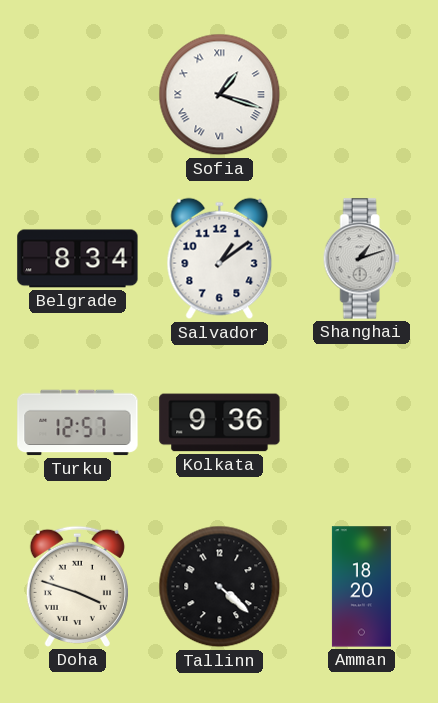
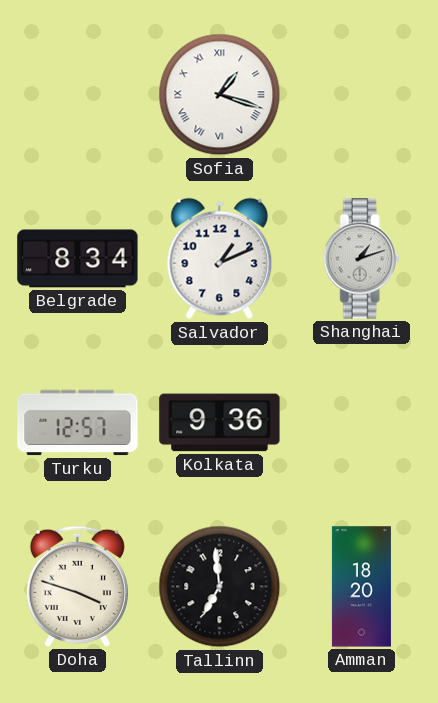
Salvador: 1:09 -> 1:11
Tallinn: 4:22 -> 6:59
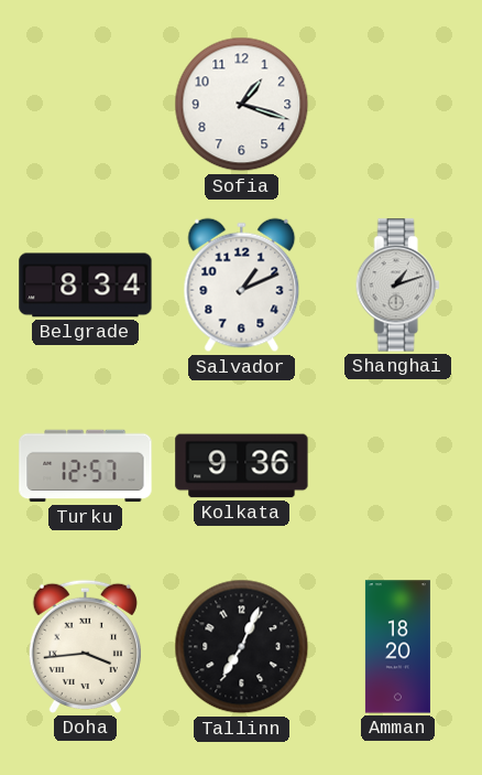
Sofia numerals: Roman -> Arabic
Doha: 3:48 -> 3:44
Tallinn: 6:59 -> 7:04
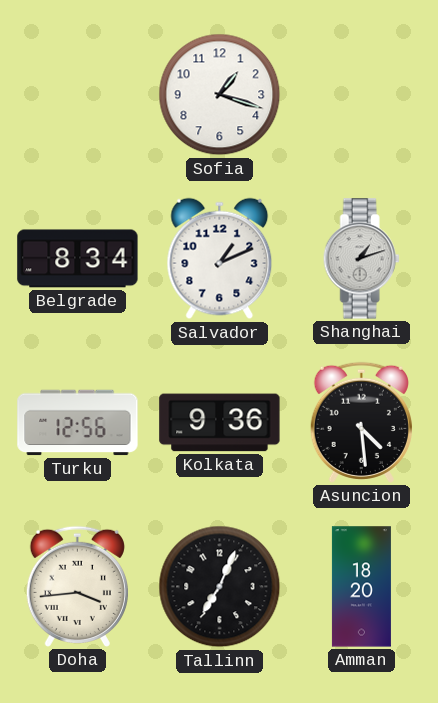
Turku: 12:57 -> 12:56
Asuncion: none -> 4:29
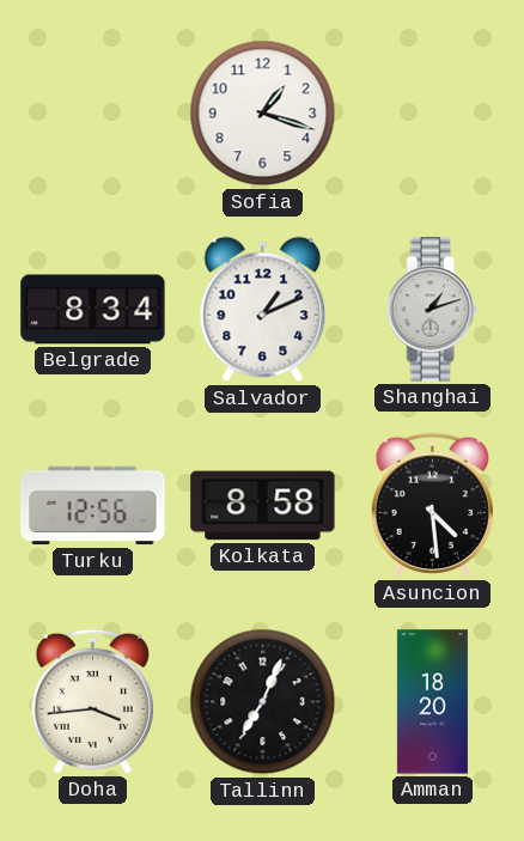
Kolkata: 9:36 -> 8:58
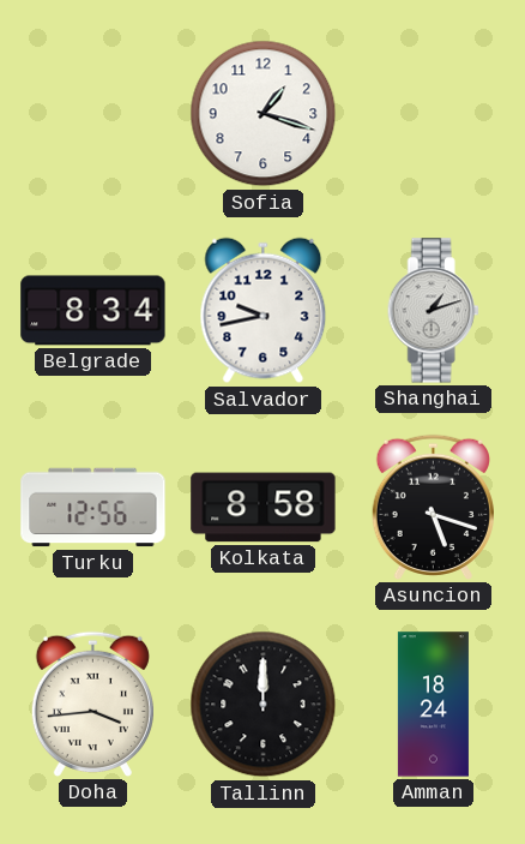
Salvador: 1:11 -> 9:43
Asuncion: 4:29 -> 5:18
Tallinn: 7:04 -> 12:00
Amman: 18:20 -> 18:24
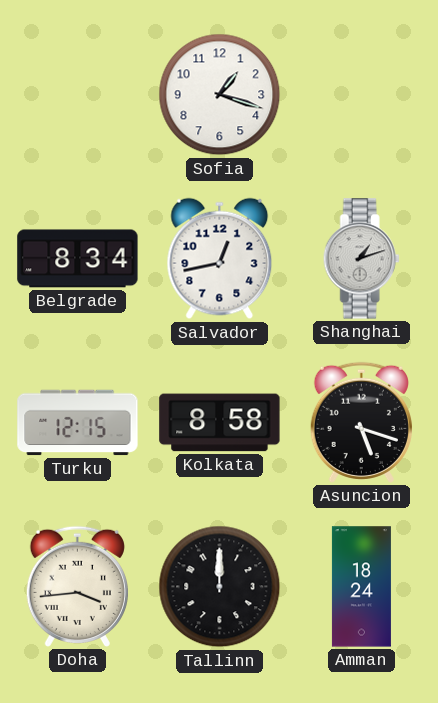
Salvador: 9:43 -> 12:43
Turku: 12:56 -> 12:15
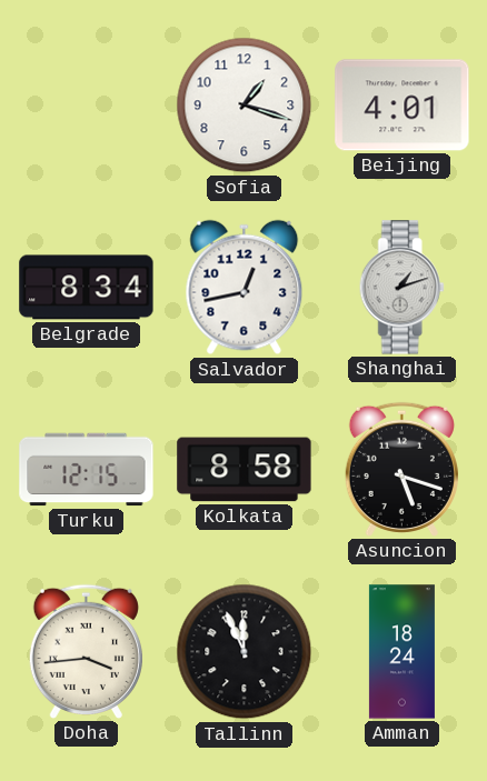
Beijing: none -> 4:01
Tallinn: 12:00 -> 11:56
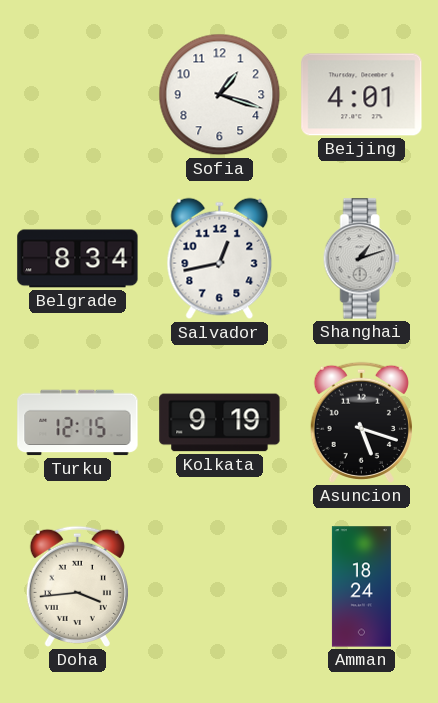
Kolkata: 8:58 -> 9:19
Tallinn: 11:56 -> none
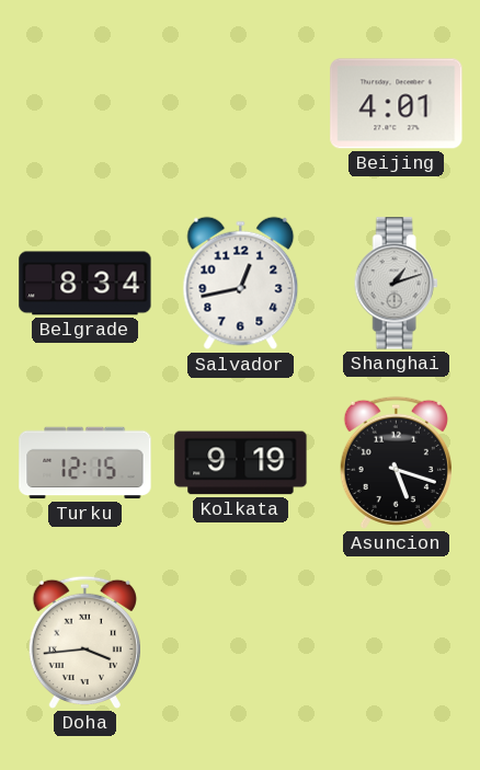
Sofia: 1:18 -> none
Amman: 18:24 -> none
